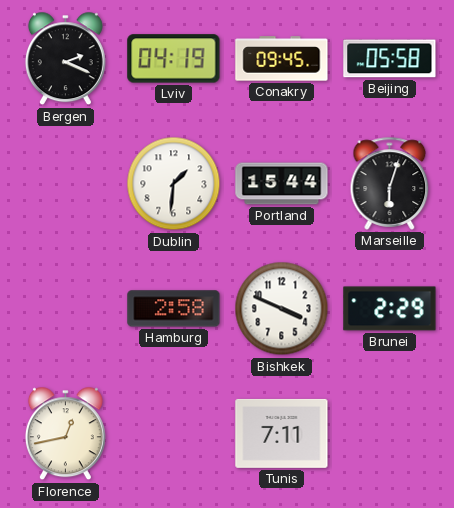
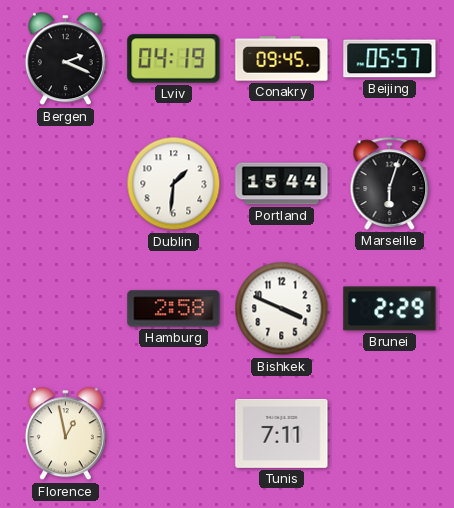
Beijing: 05:58 -> 05:57
Florence: 12:43 -> 12:58
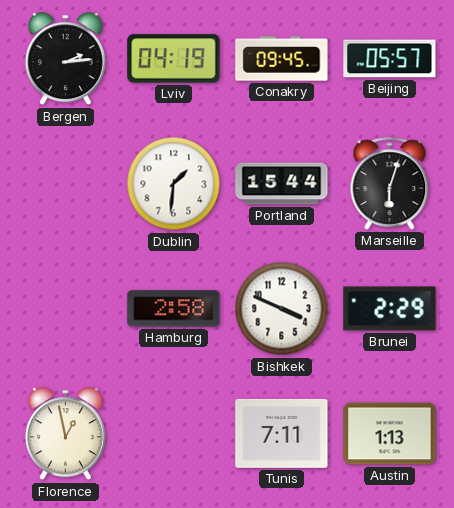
Bergen: 2:19 -> 2:14
Austin: none -> 1:13
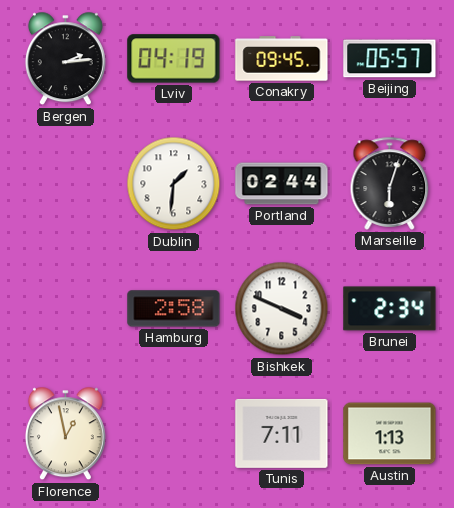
Portland: 15:44 -> 02:44
Brunei: 2:29 -> 2:34
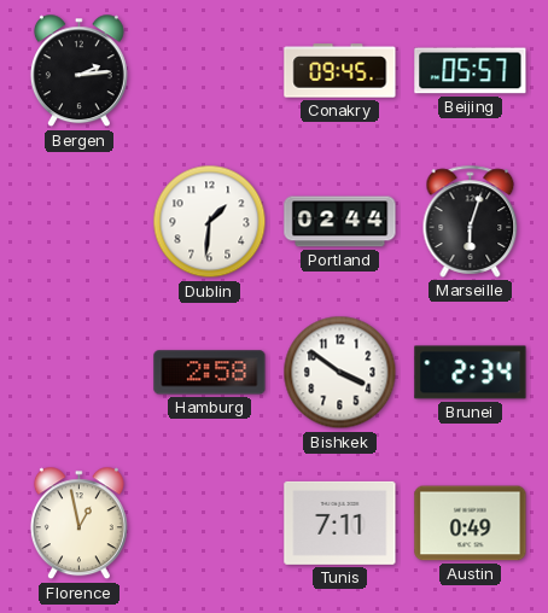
Lviv: 04:19 -> none
Bishkek: 3:49 -> 3:51
Austin: 1:13 -> 0:49
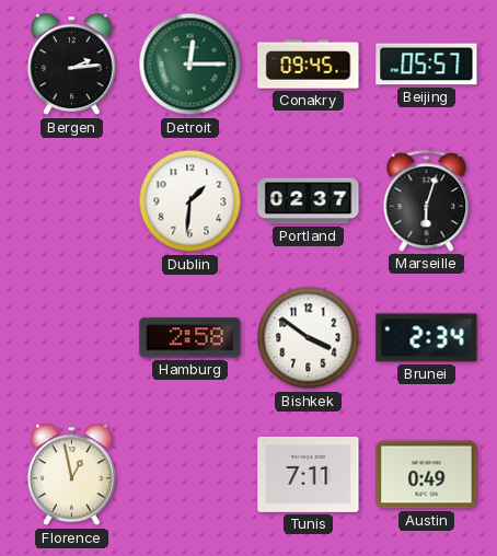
Detroit: none -> 12:15
Portland: 02:44 -> 02:37
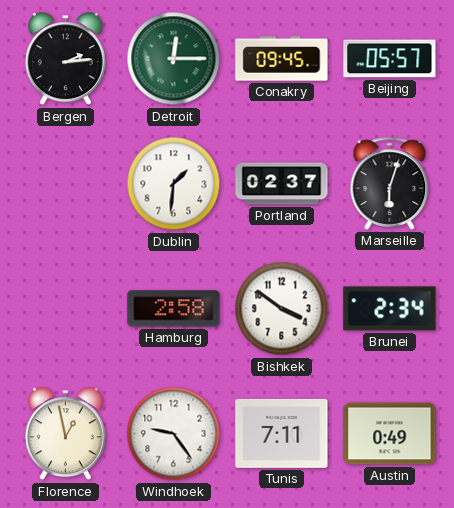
Windhoek: none -> 9:24
